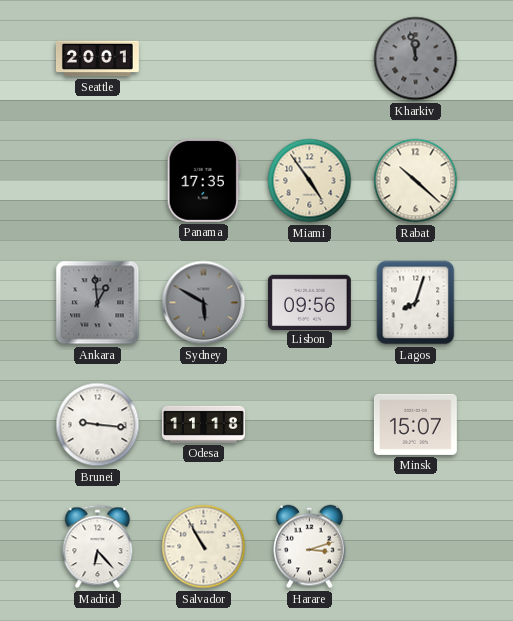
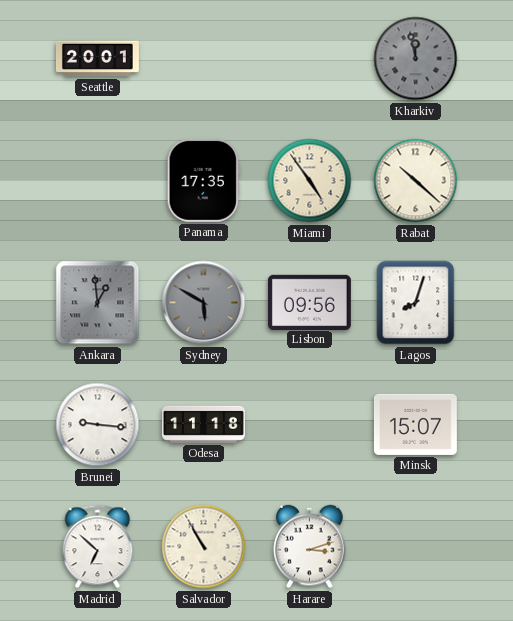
Madrid: 6:23 -> 6:52
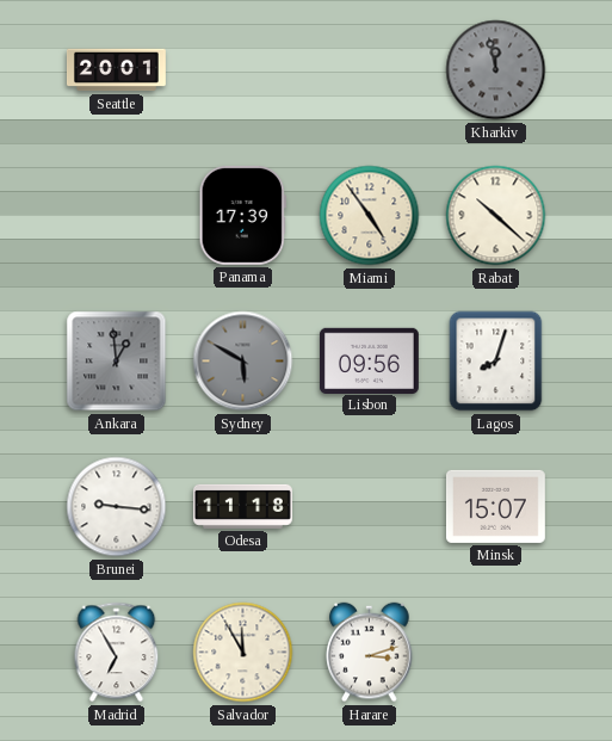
Panama: 17:35 -> 17:39
Madrid: 6:52 -> 6:55
Salvador: 10:55 -> 11:55
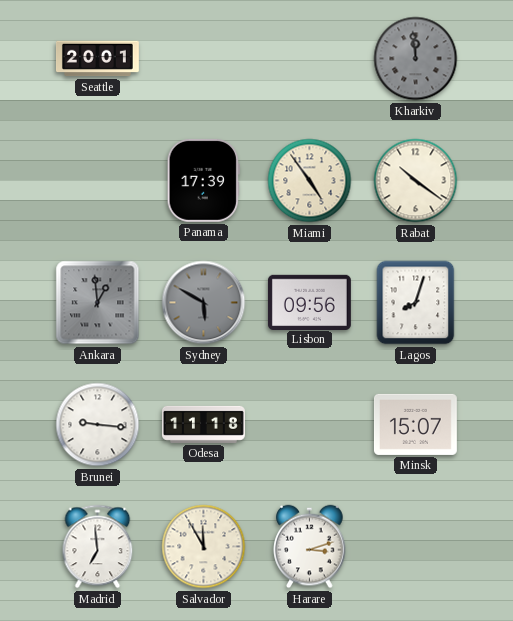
Kharkiv: 11:58 -> 11:59
Rabat: 10:22 -> 10:21
Madrid: 6:55 -> 6:59
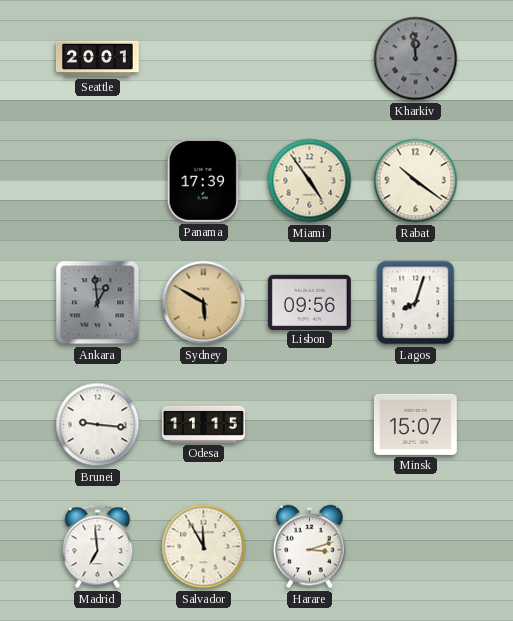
Sydney dial: grey -> champagne
Odesa: 11:18 -> 11:15
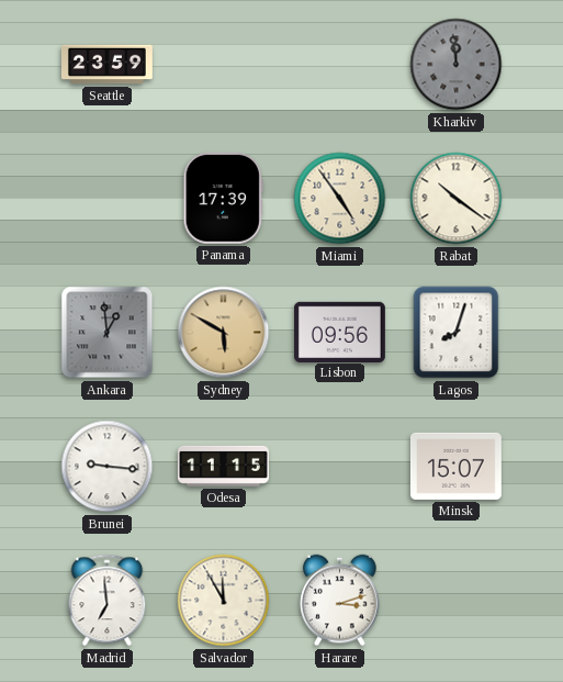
Seattle: 20:01 -> 23:59
